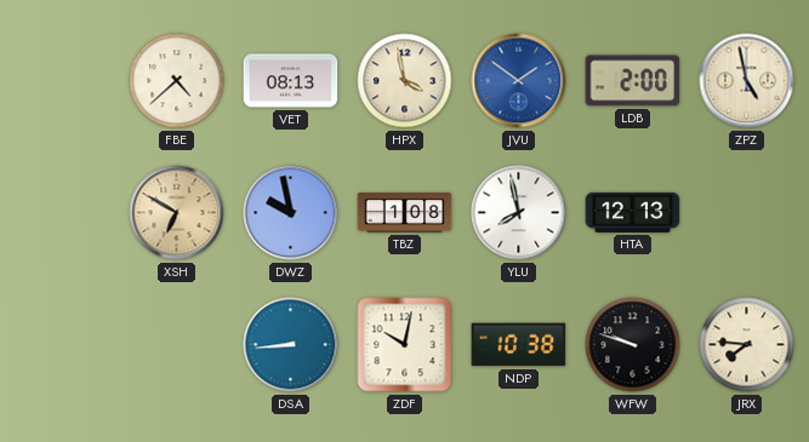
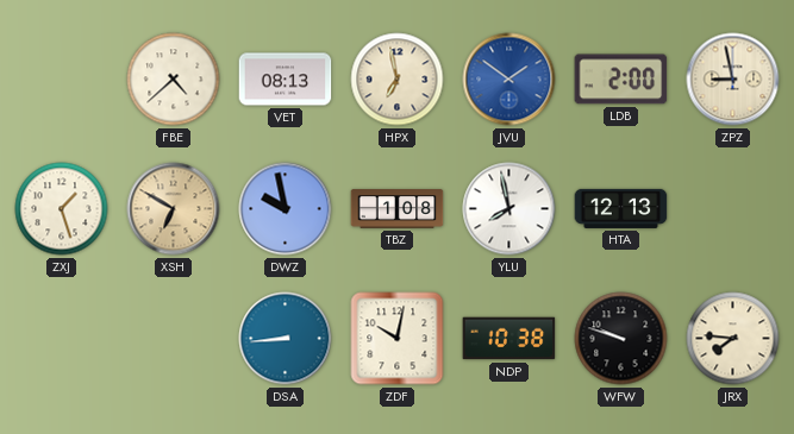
HPX: 3:58 -> 6:58
ZPZ: 4:58 -> 8:58
ZXJ: none -> 1:27
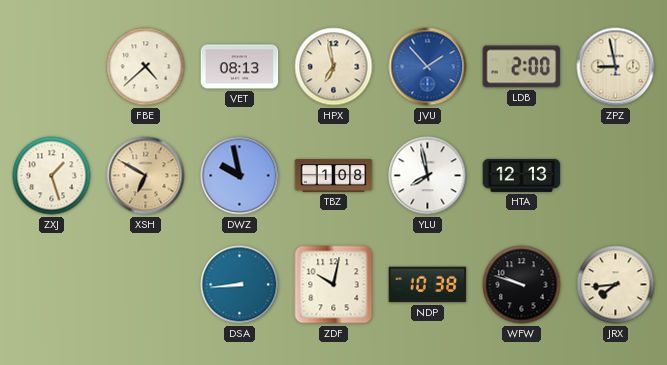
JVU: 1:51 -> 1:53
JRX: 7:46 -> 7:44
